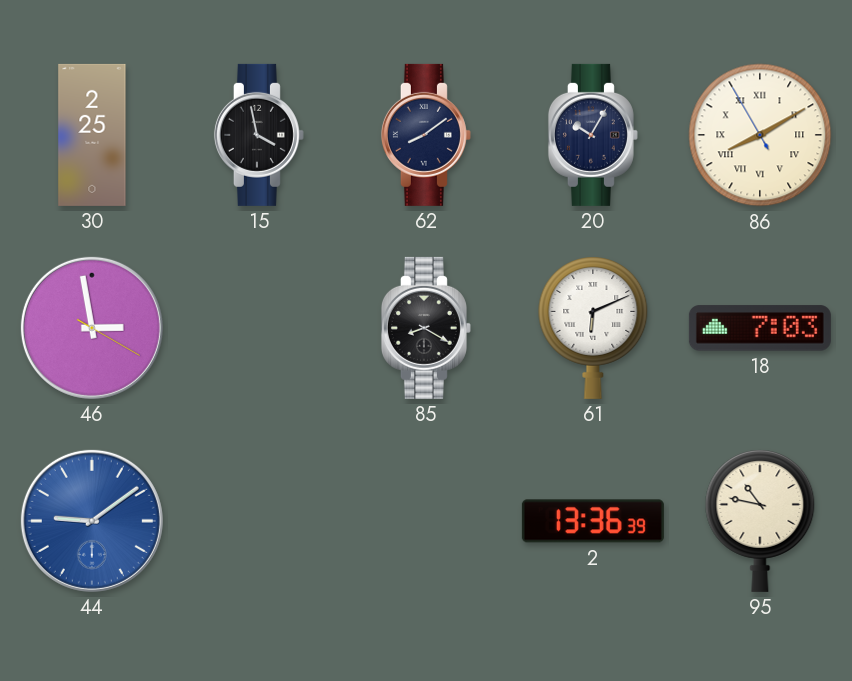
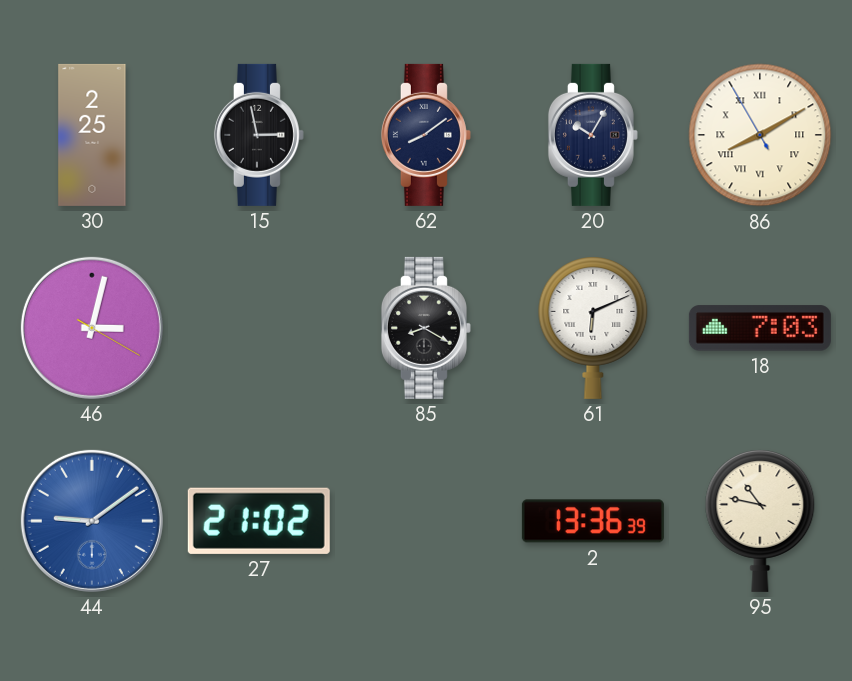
15: 3:58 -> 2:58
46: 2:58 -> 3:02
27: none -> 21:02
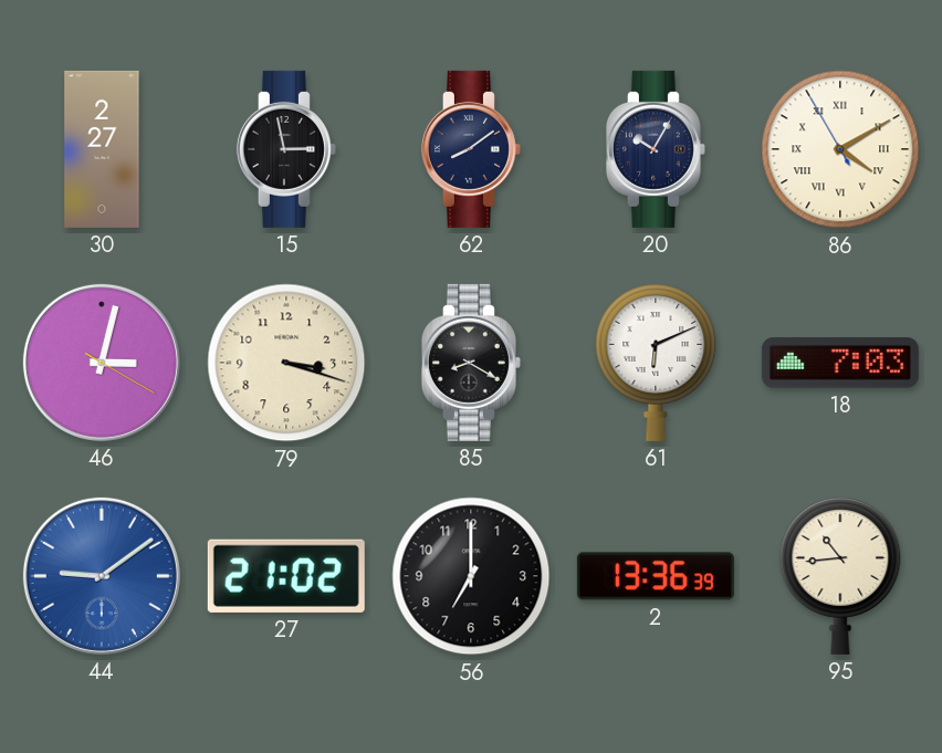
30: 2:25 -> 2:27
86: 8:09 -> 4:09
79: none -> 3:18
56: none -> 7:00
95: 10:47 -> 10:44
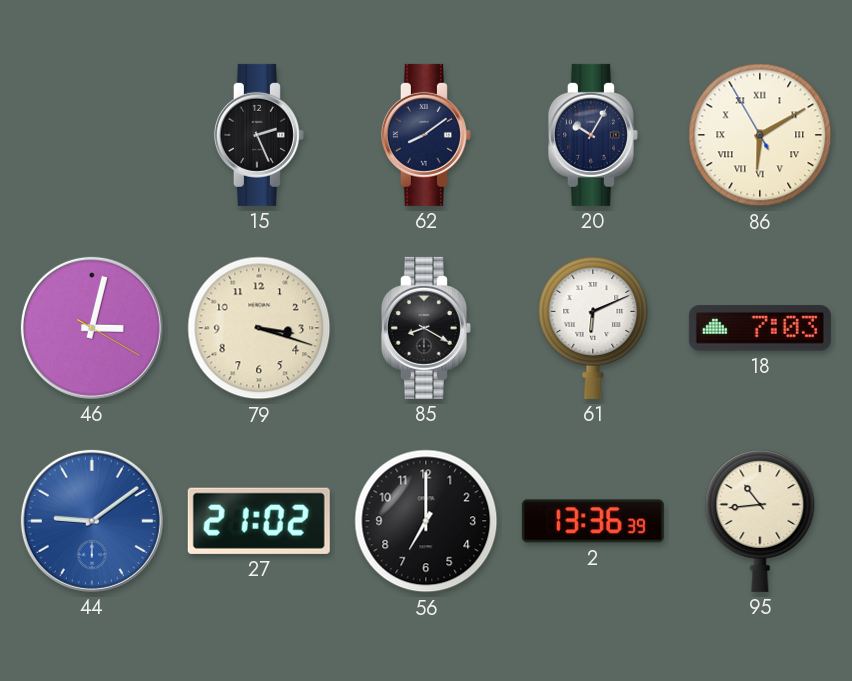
30: 2:27 -> none
15: 2:58 -> 2:26
86: 4:09 -> 6:09
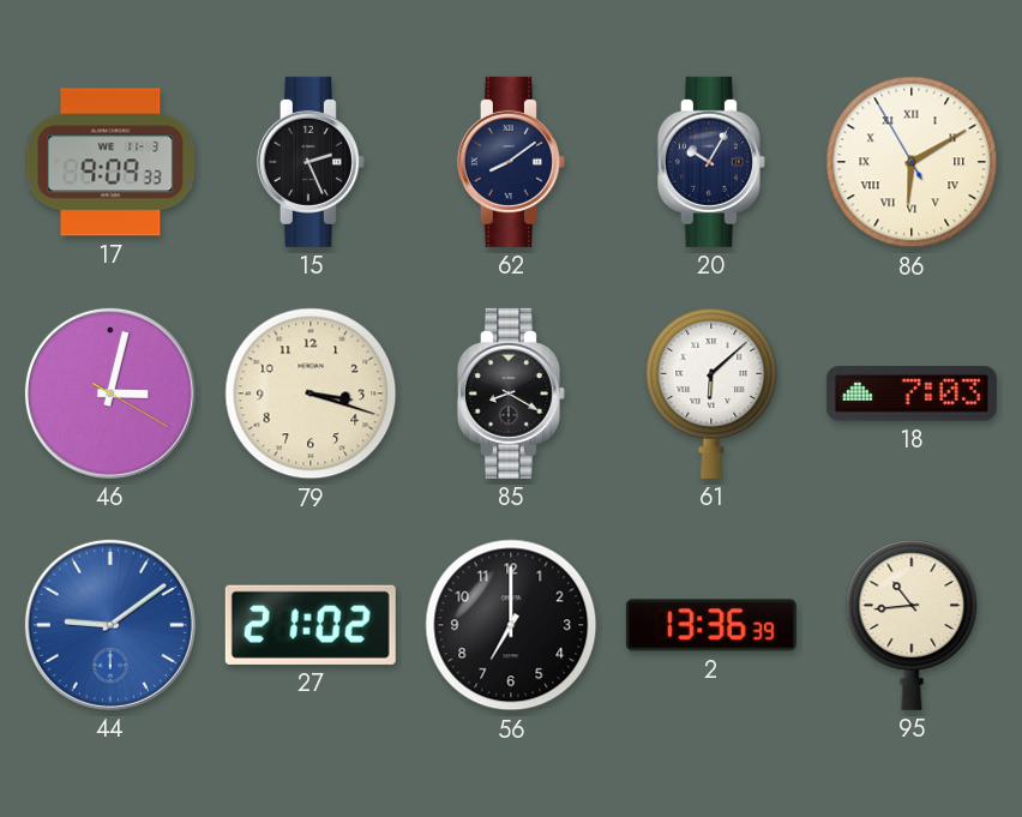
17: none -> 9:09
61: 6:11 -> 6:08
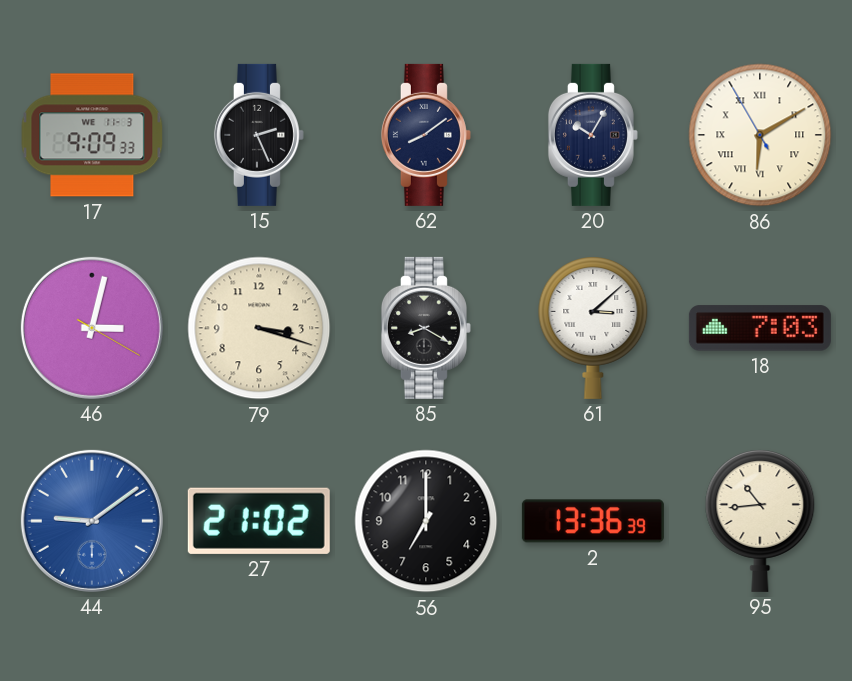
61: 6:08 -> 3:08
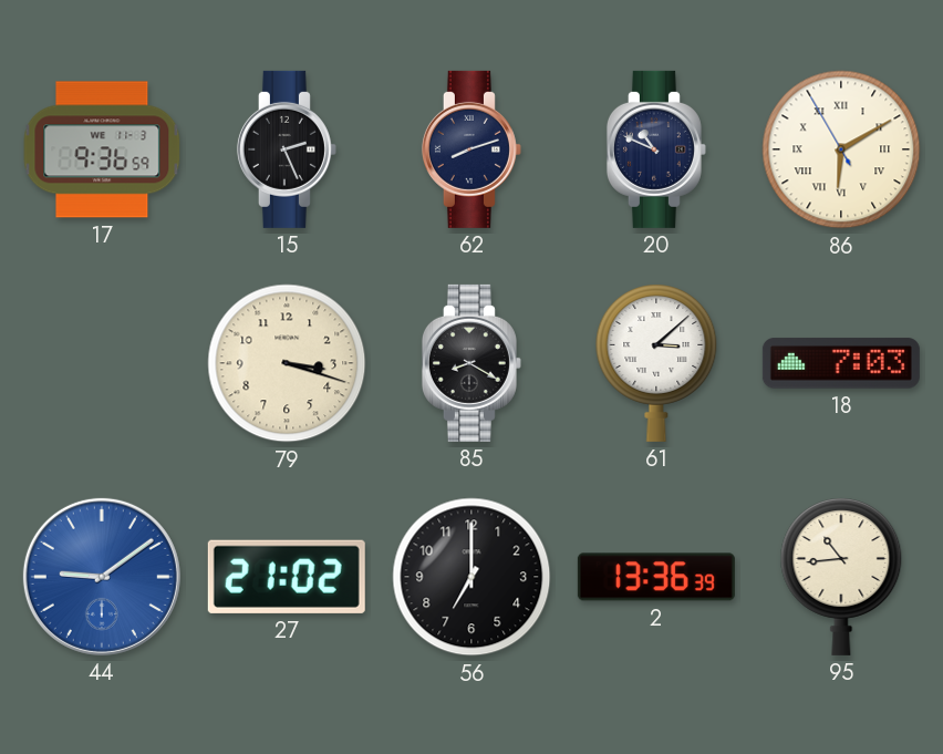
17: 9:09 -> 9:36
62: 8:09 -> 8:12
20: 10:05 -> 10:49
46: 3:02 -> none
